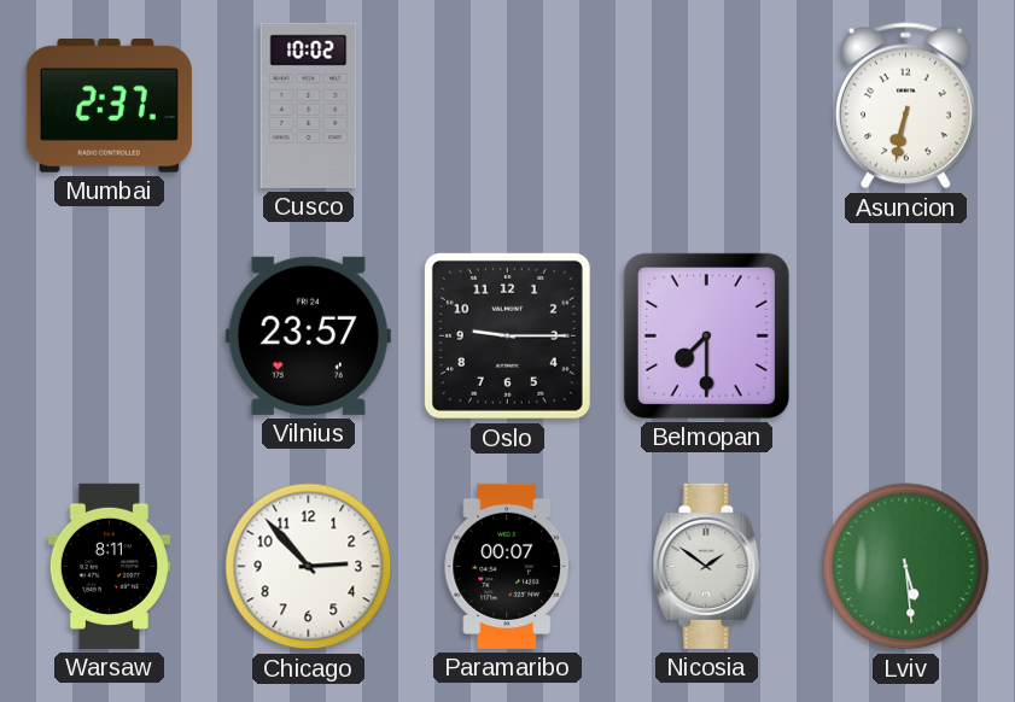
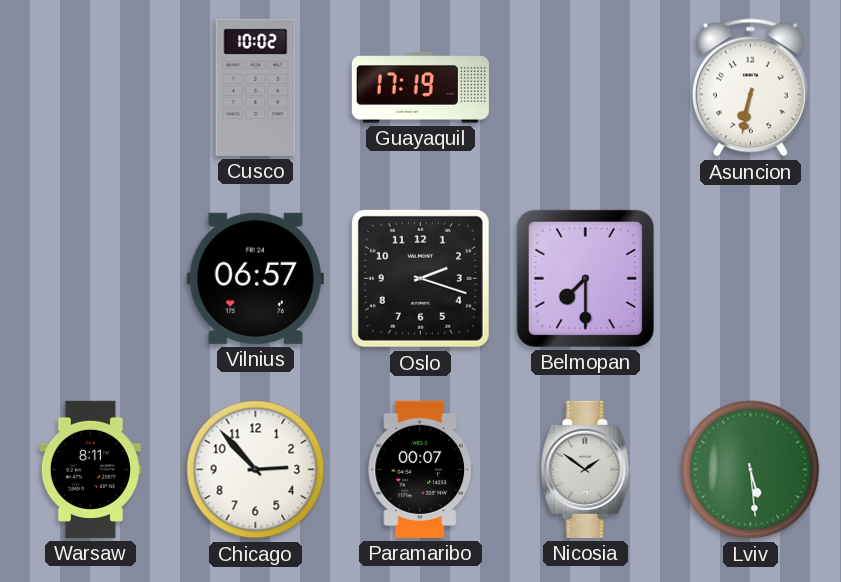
Mumbai: 2:37 -> none
Guayaquil: none -> 17:19
Vilnius: 23:57 -> 06:57
Oslo: 9:15 -> 2:18
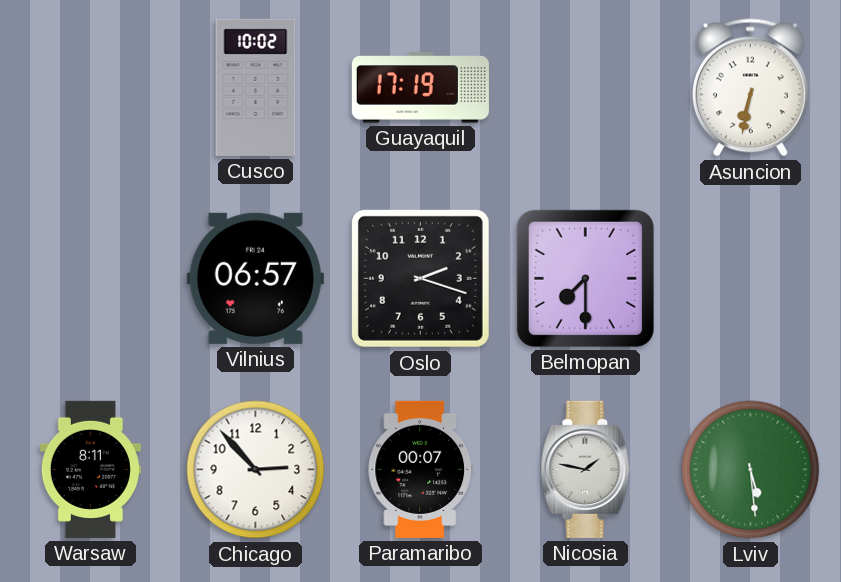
Nicosia: 1:51 -> 1:47
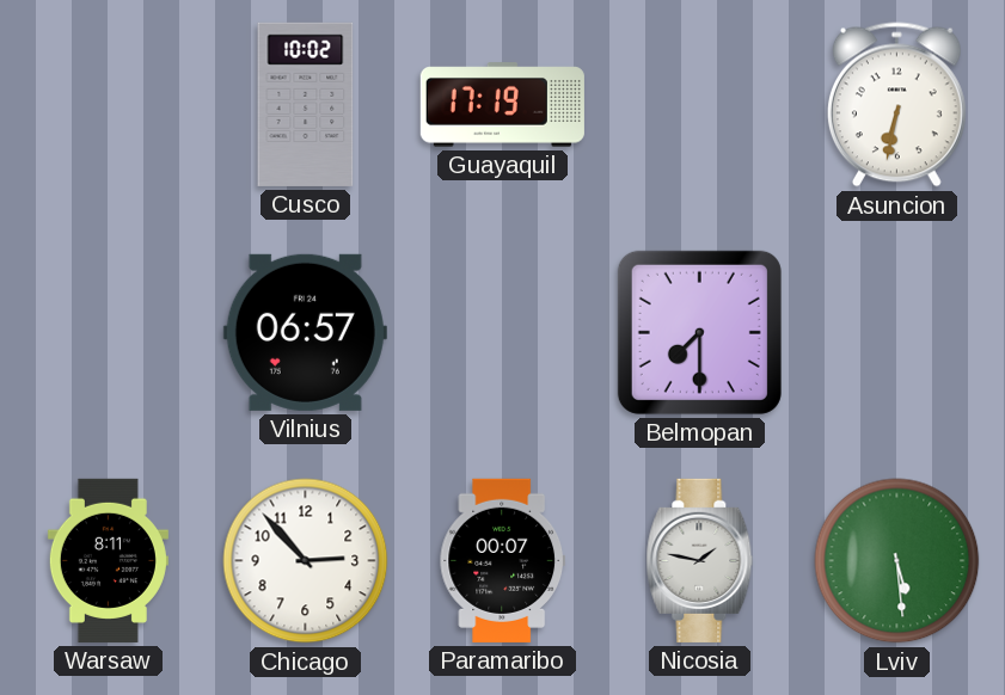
Oslo: 2:18 -> none
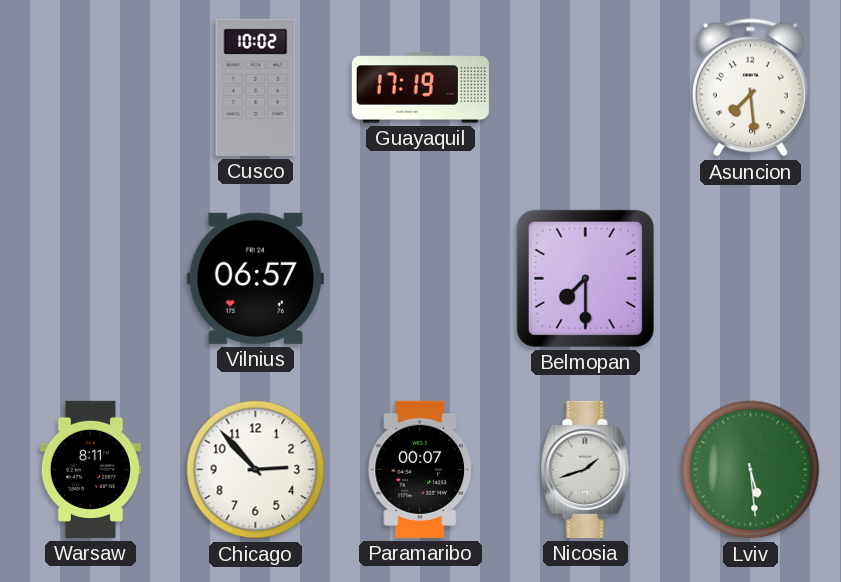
Asuncion: 6:32 -> 7:29
Nicosia: 1:47 -> 1:42
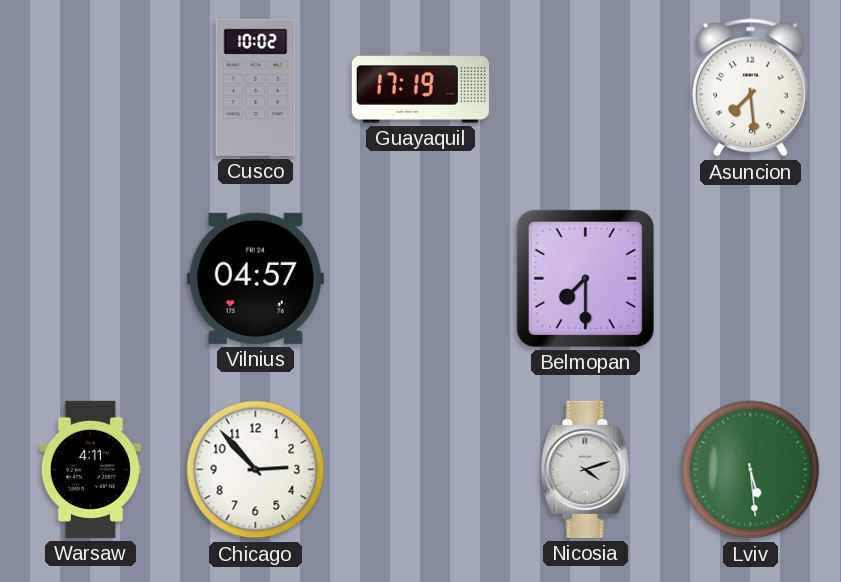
Vilnius: 06:57 -> 04:57
Warsaw: 8:11 -> 4:11
Paramaribo: 00:07 -> none
Nicosia: 1:42 -> 4:12
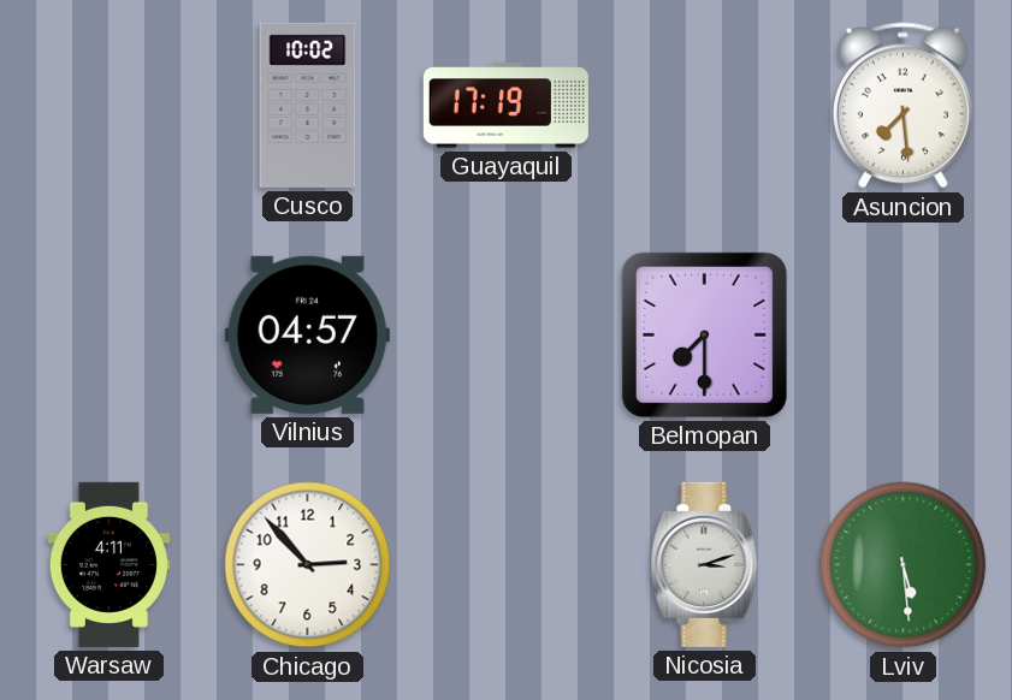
Nicosia: 4:12 -> 3:12
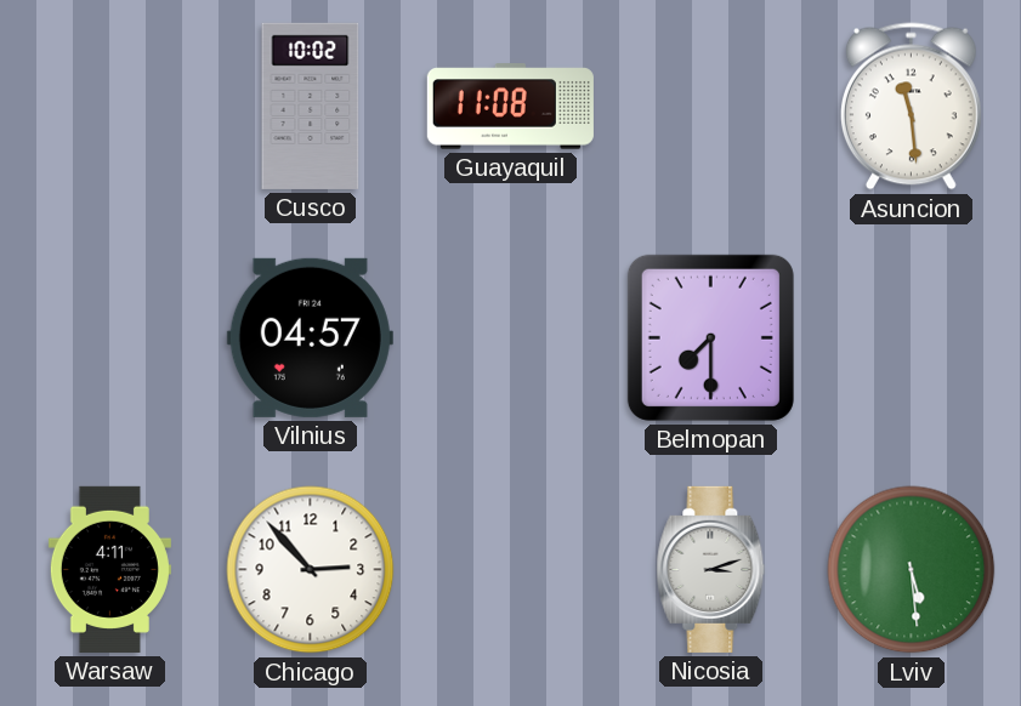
Guayaquil: 17:19 -> 11:08
Asuncion: 7:29 -> 11:29
